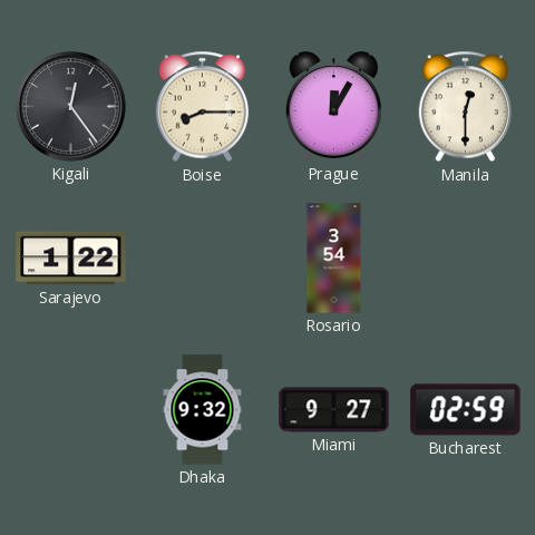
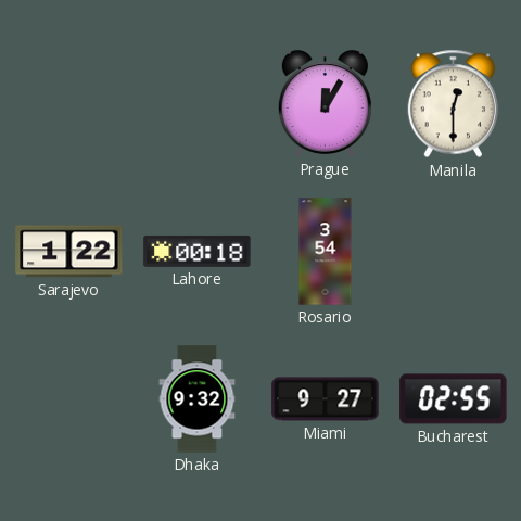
Kigali: 12:24 -> none
Boise: 8:15 -> none
Lahore: none -> 00:18
Bucharest: 02:59 -> 02:55
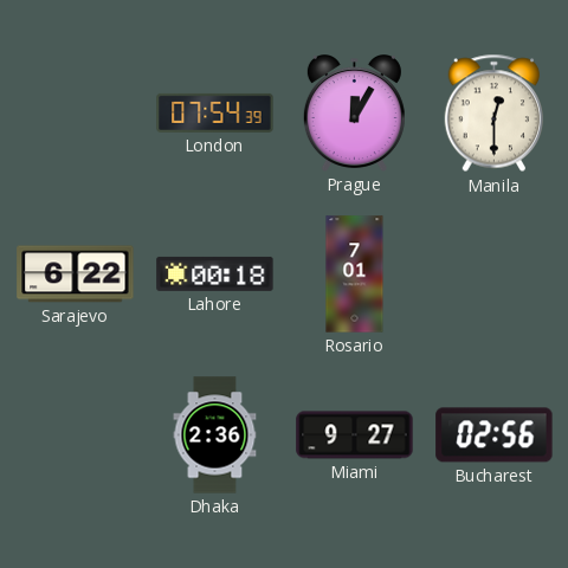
London: none -> 07:54
Sarajevo: 1:22 -> 6:22
Rosario: 3:54 -> 7:01
Dhaka: 9:32 -> 2:36
Bucharest: 02:55 -> 02:56
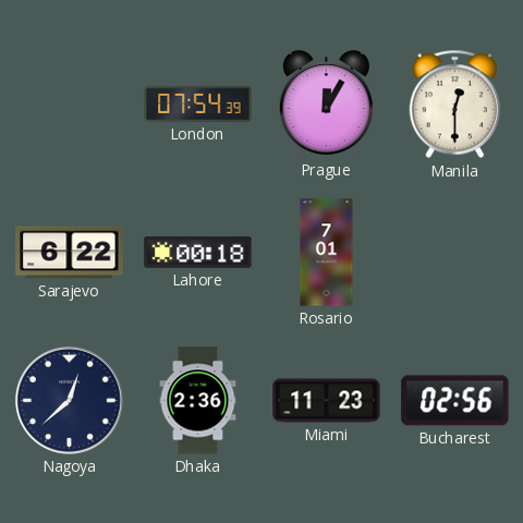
Nagoya: none -> 12:38
Miami: 9:27 -> 11:23
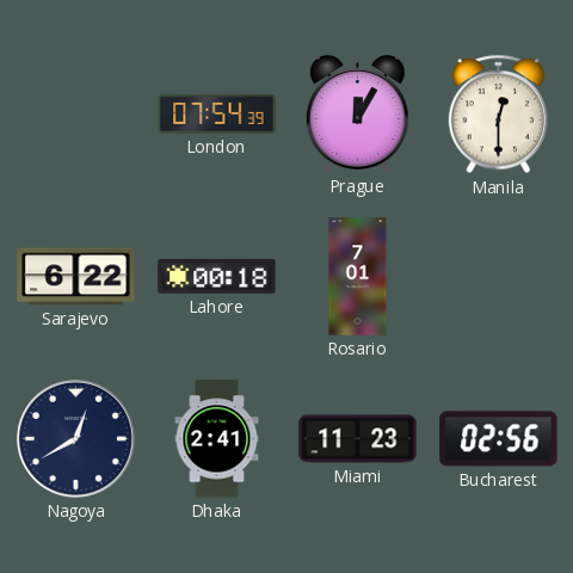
Nagoya: 12:38 -> 12:40
Dhaka: 2:36 -> 2:41
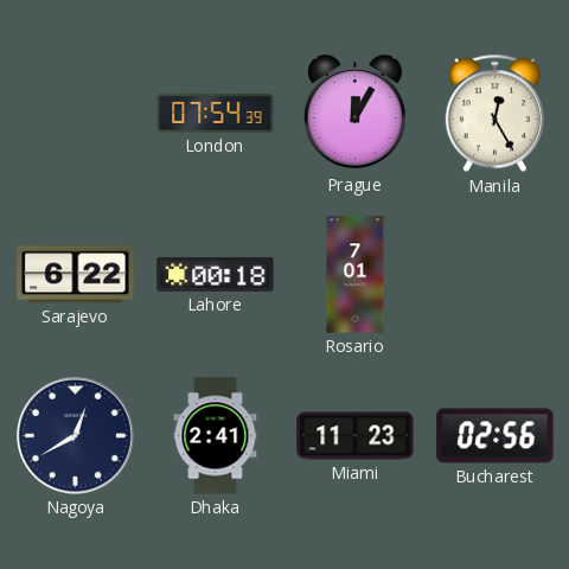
Manila: 12:30 -> 12:25
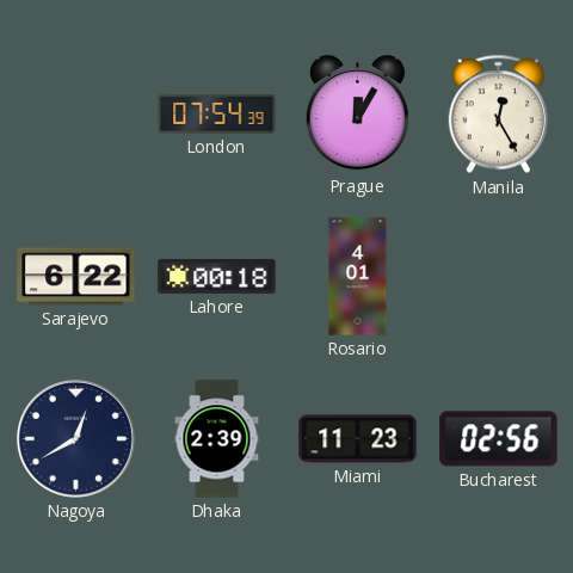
Rosario: 7:01 -> 4:01
Dhaka: 2:41 -> 2:39
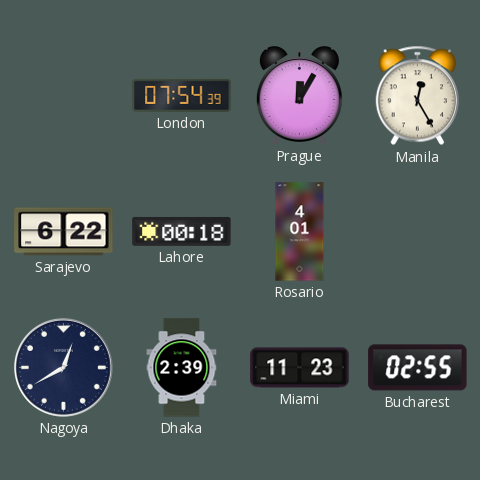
Bucharest: 02:56 -> 02:55
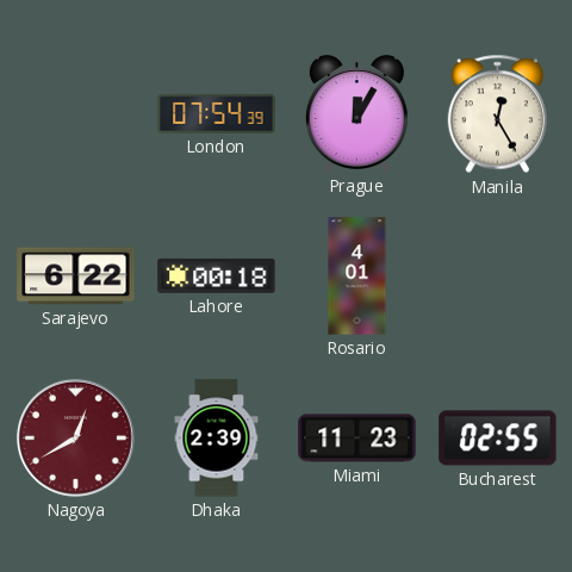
Nagoya dial: navy -> burgundy
